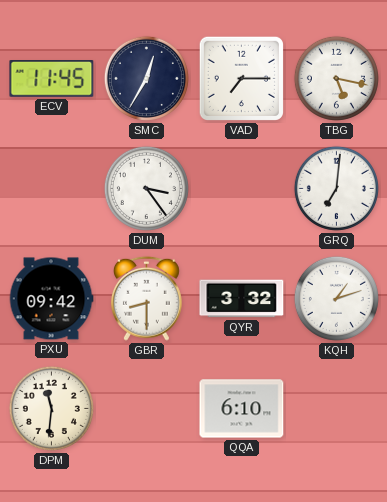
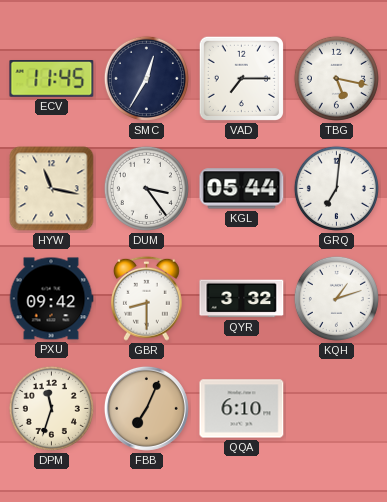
HYW: none -> 11:17
KGL: none -> 05:44
DPM: 11:31 -> 11:33
FBB: none -> 7:04
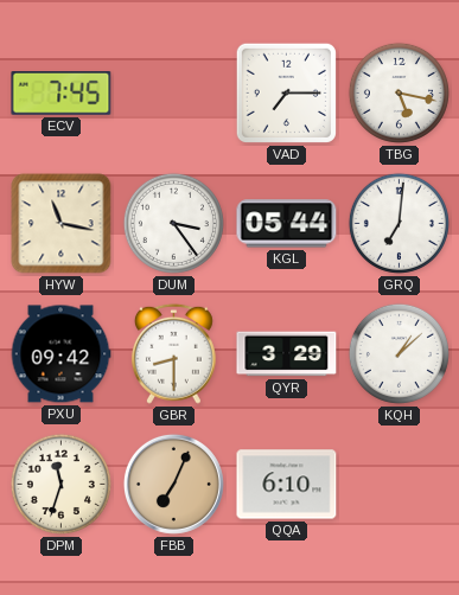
ECV: 11:45 -> 7:45
SMC: 12:35 -> none
QYR: 3:32 -> 3:29
KQH: 1:12 -> 1:08
